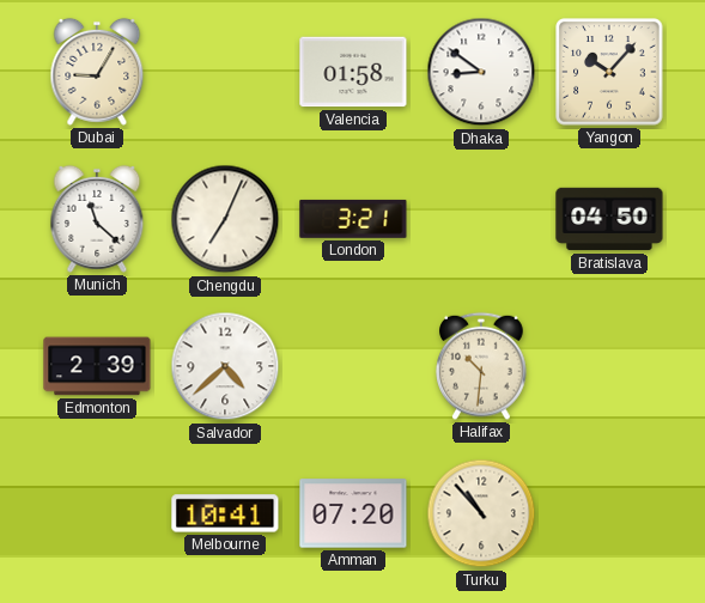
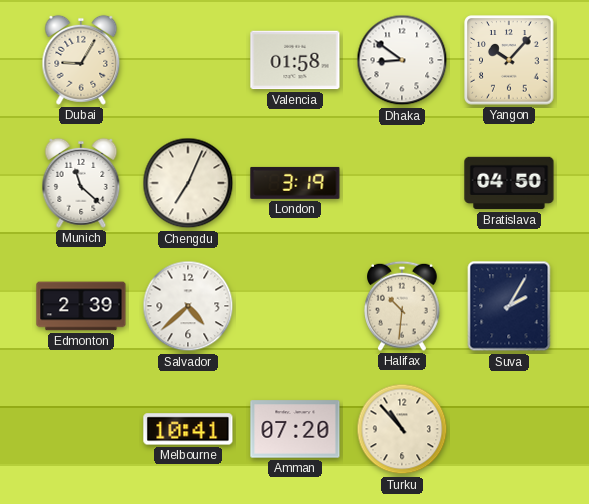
London: 3:21 -> 3:19
Suva: none -> 2:05
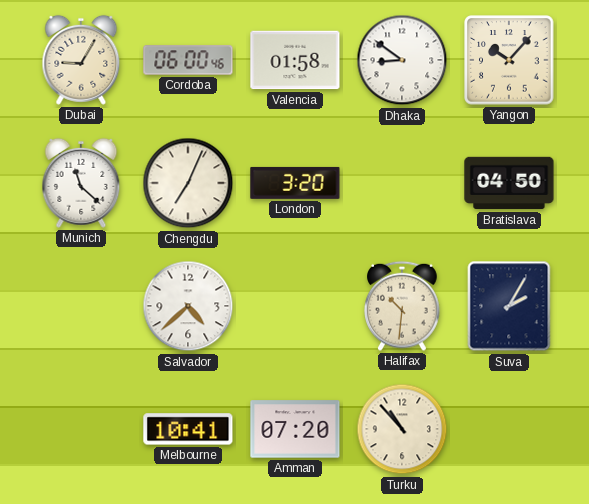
Cordoba: none -> 06:00
London: 3:19 -> 3:20
Edmonton: 2:39 -> none
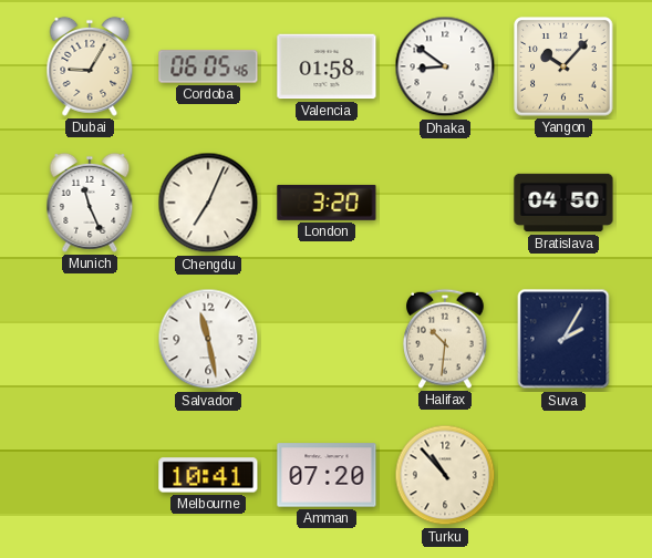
Cordoba: 06:00 -> 06:05
Munich: 11:22 -> 11:26
Salvador: 4:38 -> 11:28
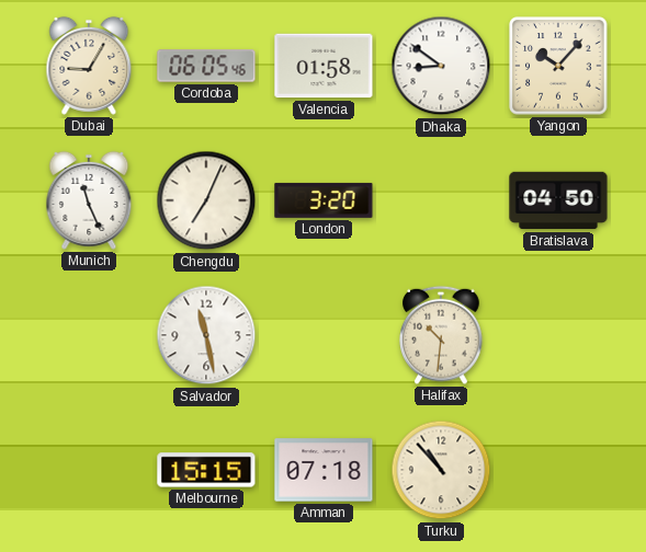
Suva: 2:05 -> none
Melbourne: 10:41 -> 15:15
Amman: 07:20 -> 07:18
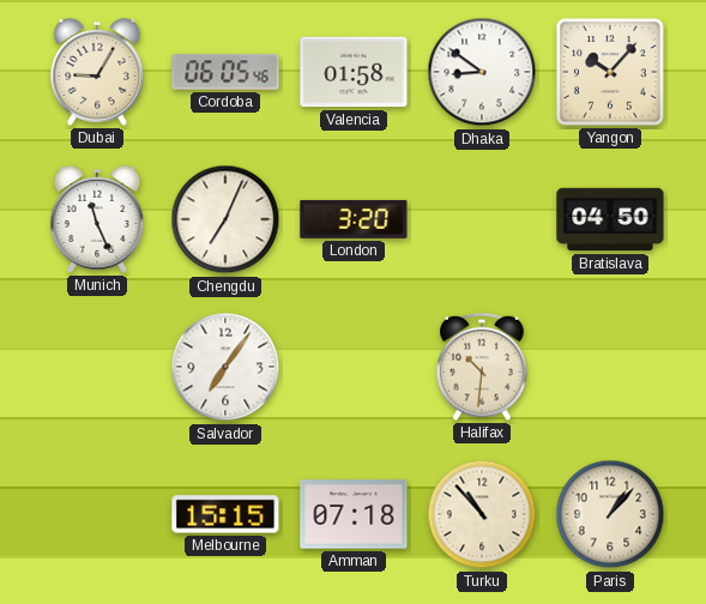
Salvador: 11:28 -> 7:06
Paris: none -> 1:07
